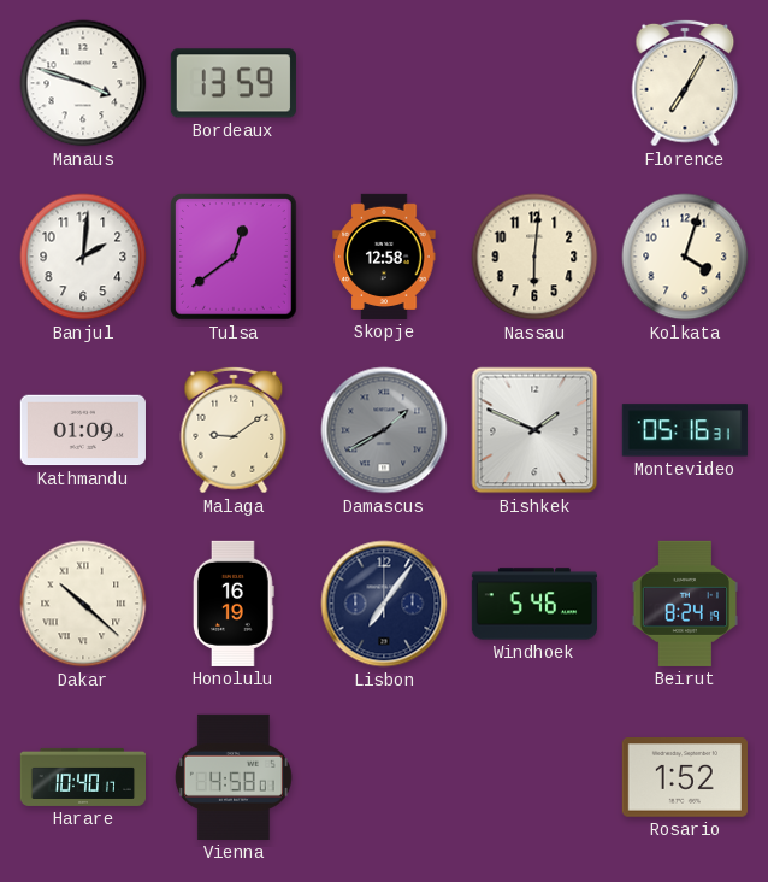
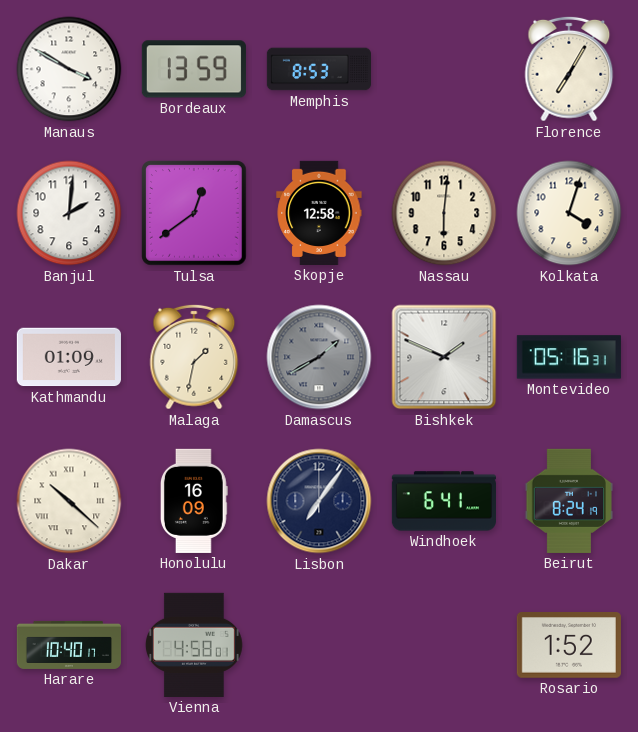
Manaus: 3:48 -> 3:50
Memphis: none -> 8:53
Malaga: 9:09 -> 1:32
Honolulu: 16:19 -> 16:09
Windhoek: 5:46 -> 6:41
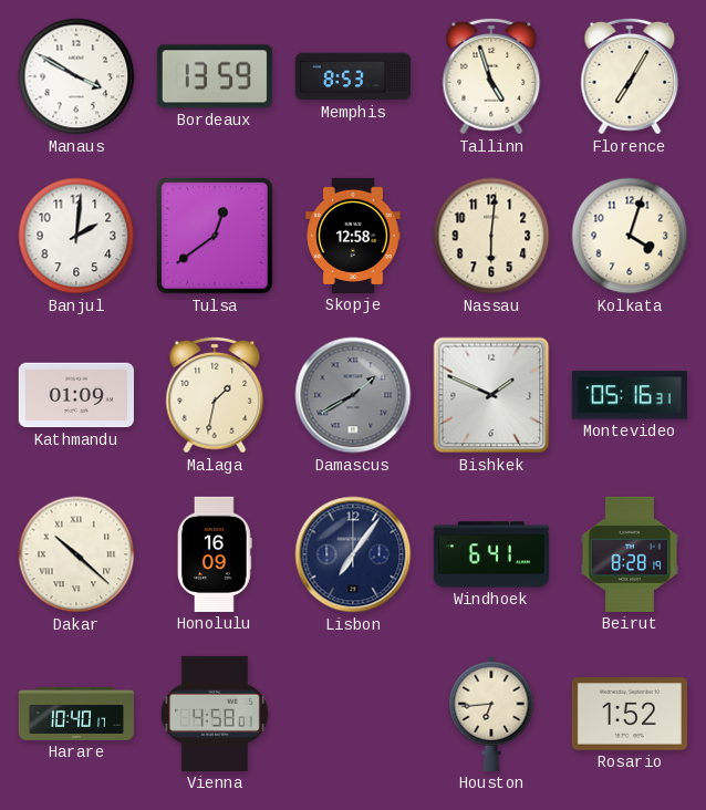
Tallinn: none -> 4:57
Beirut: 8:24 -> 8:28
Houston: none -> 6:44
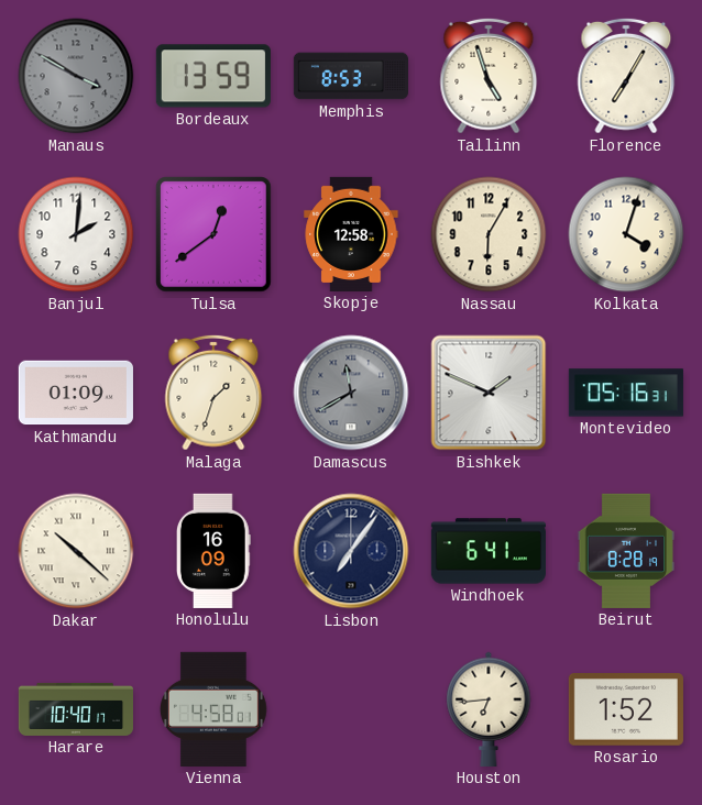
Manaus dial: white -> grey
Nassau: 6:01 -> 6:05
Malaga: 1:32 -> 1:33
Damascus: 1:40 -> 11:40
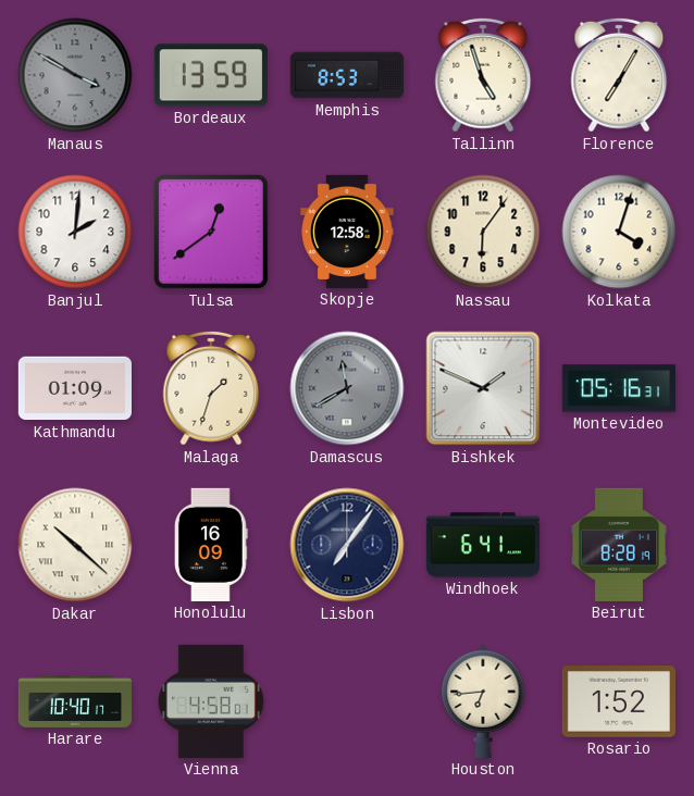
Nassau: 6:05 -> 6:06
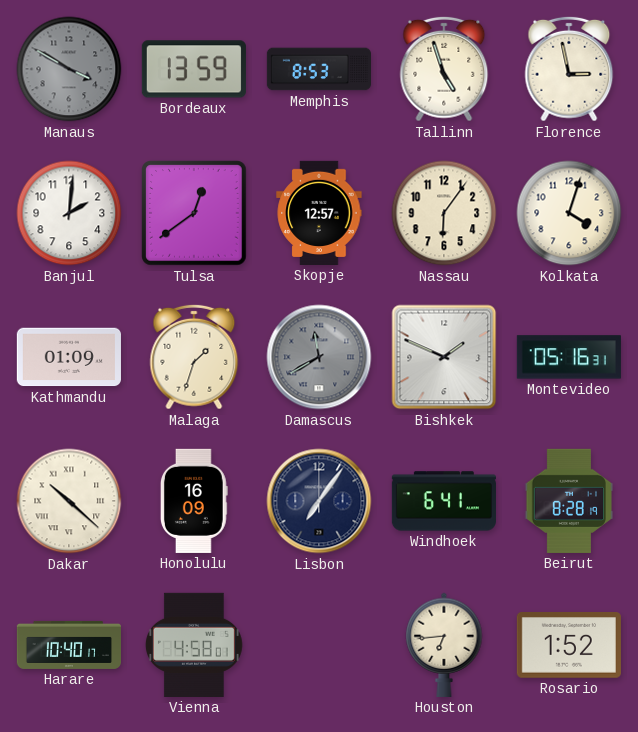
Florence: 7:05 -> 2:58
Skopje: 12:58 -> 12:57
